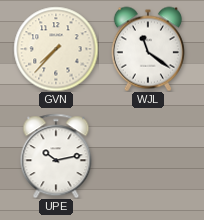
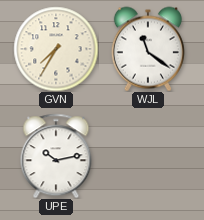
GVN: 7:37 -> 7:35
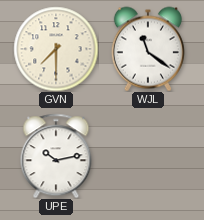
GVN: 7:35 -> 7:30
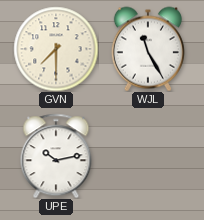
WJL: 11:21 -> 11:25
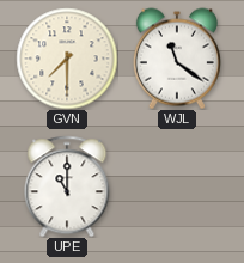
WJL: 11:25 -> 11:21
UPE: 10:13 -> 11:00
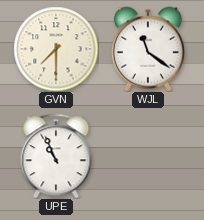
UPE: 11:00 -> 10:56
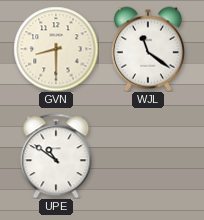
GVN: 7:30 -> 8:30
UPE: 10:56 -> 10:51
